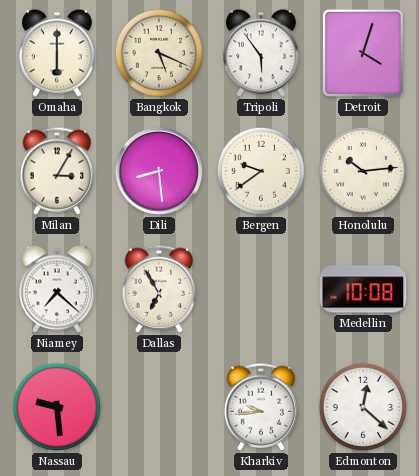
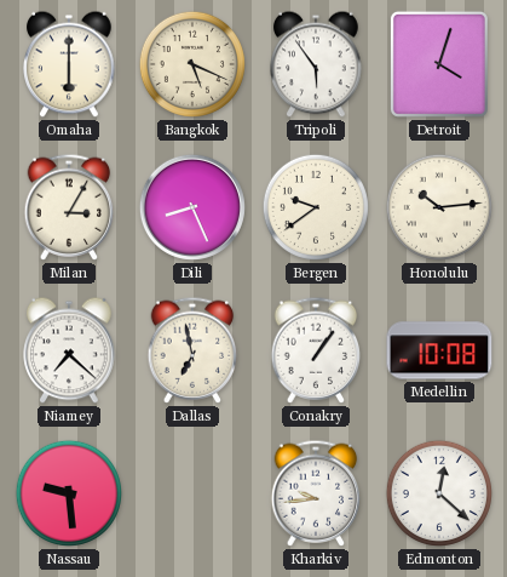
Dili: 8:29 -> 8:26
Dallas: 6:55 -> 6:58
Conakry: none -> 1:06
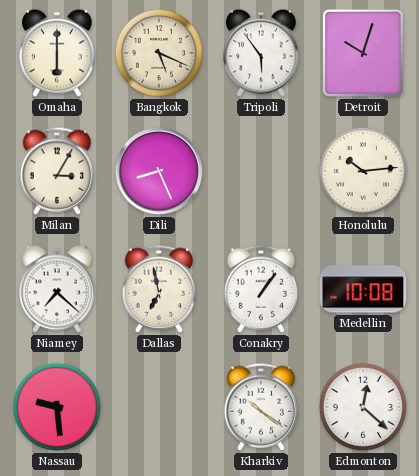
Detroit: 4:03 -> 10:03
Bergen: 9:39 -> none
Kharkiv: 9:44 -> 10:21
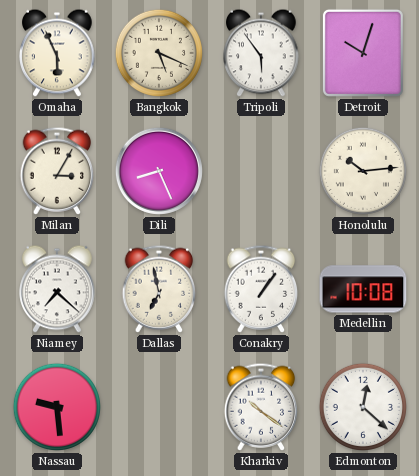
Omaha: 6:00 -> 5:56
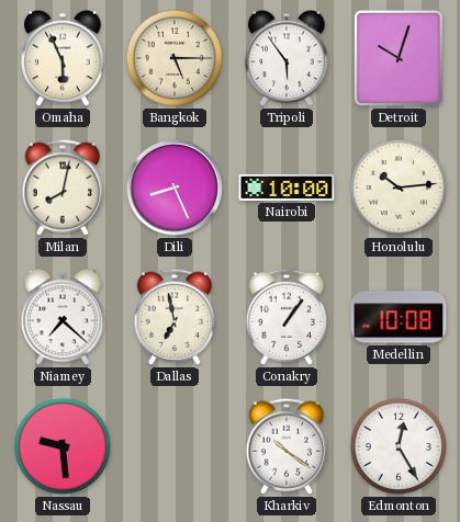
Bangkok: 5:19 -> 5:15
Milan: 3:05 -> 8:02
Nairobi: none -> 10:00
Edmonton: 12:22 -> 12:25
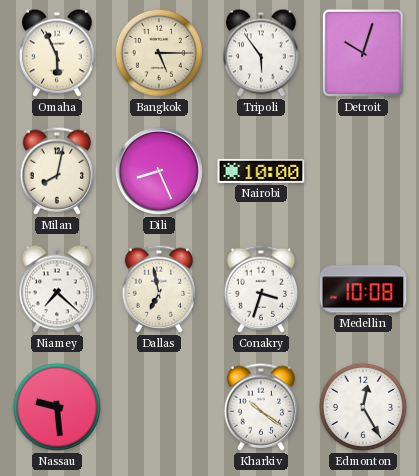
Honolulu: 10:14 -> none
Conakry: 1:06 -> 3:33
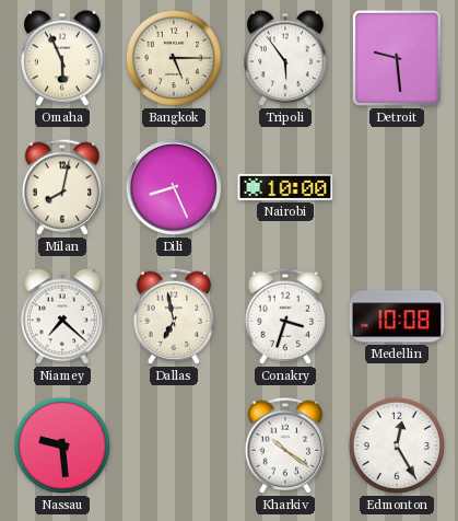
Detroit: 10:03 -> 9:29
